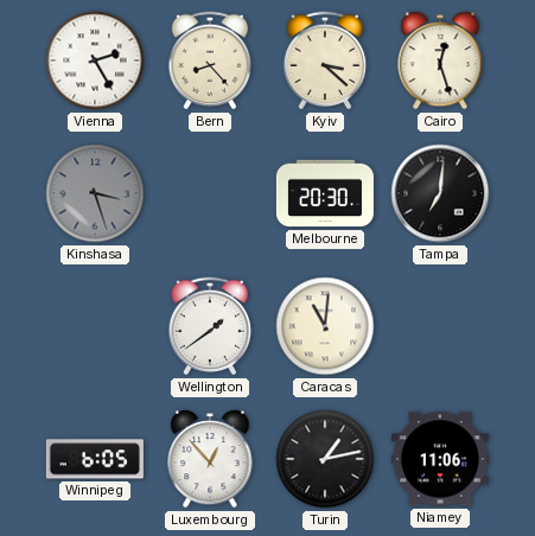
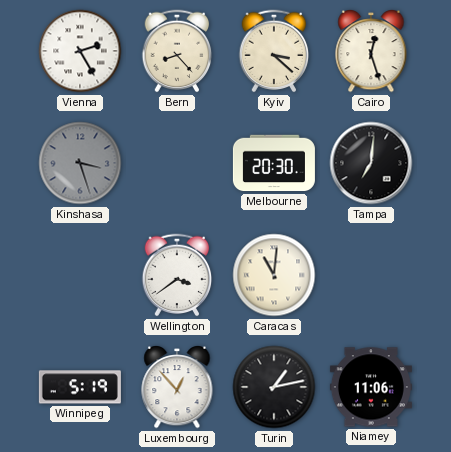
Wellington: 1:39 -> 3:39
Winnipeg: 6:05 -> 5:19
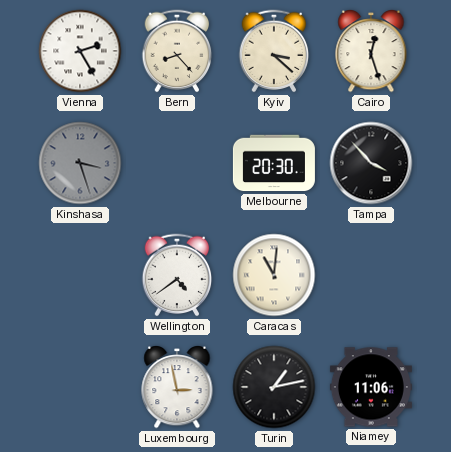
Tampa: 7:01 -> 3:53
Wellington: 3:39 -> 4:39
Winnipeg: 5:19 -> none
Luxembourg: 12:53 -> 2:58
